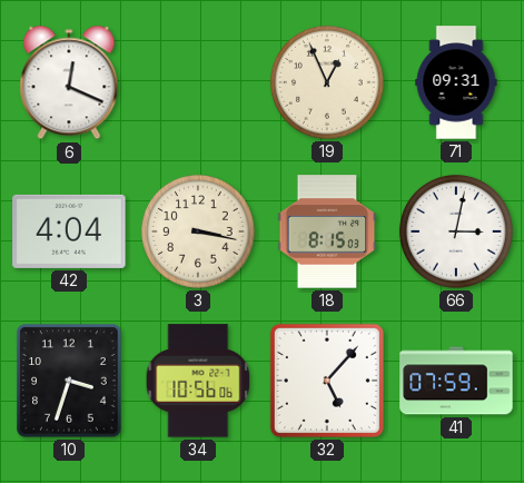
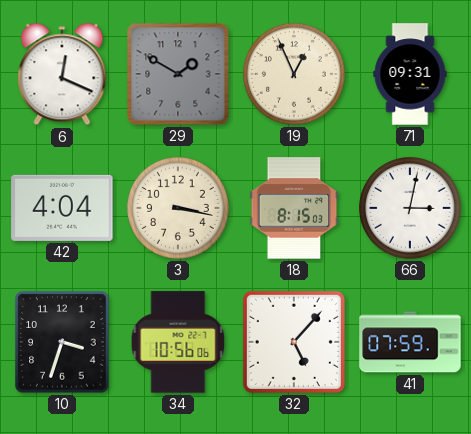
29: none -> 1:50
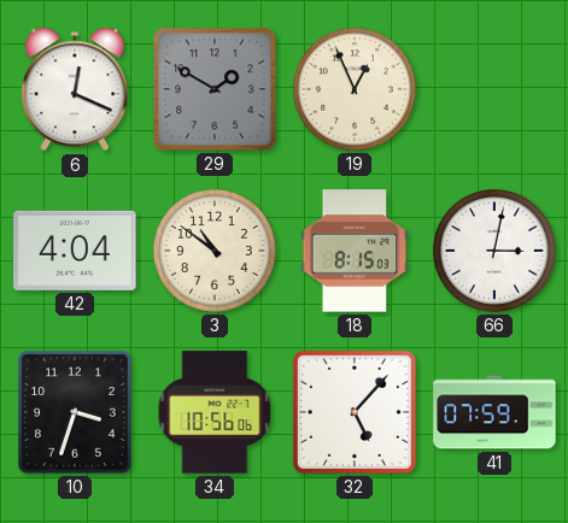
71: 09:31 -> none
3: 3:17 -> 10:51
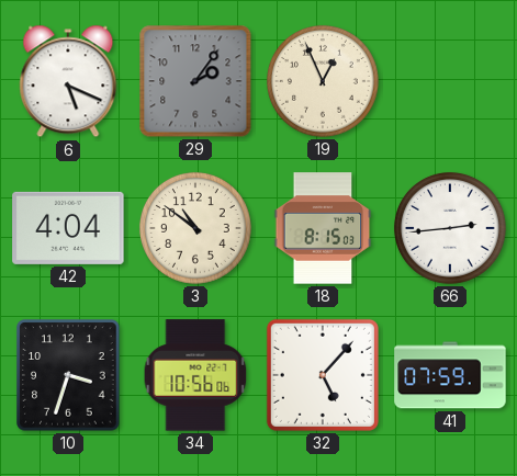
6: 12:19 -> 5:19
29: 1:50 -> 2:06
66: 3:02 -> 2:44
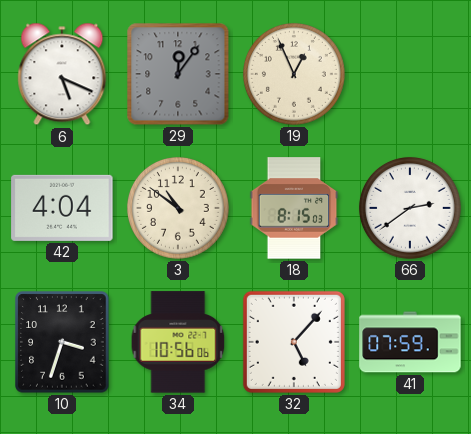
29: 2:06 -> 12:06
66: 2:44 -> 2:39
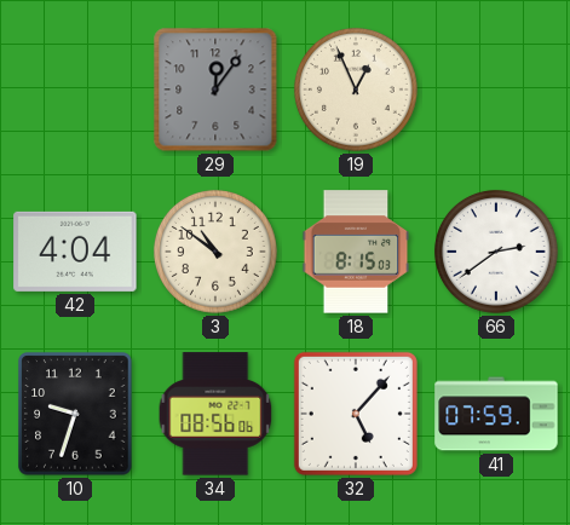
6: 5:19 -> none
10: 3:33 -> 9:33
34: 10:56 -> 08:56
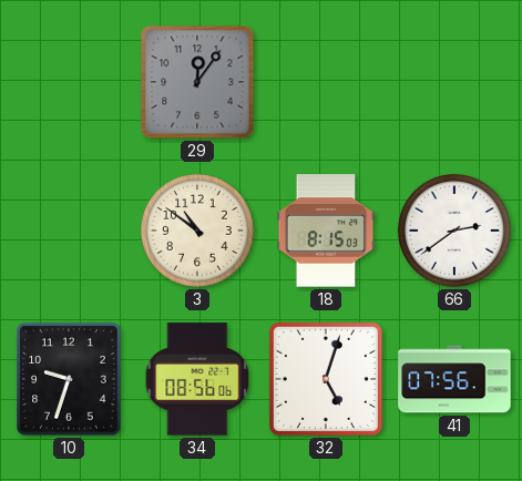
19: 12:56 -> none
42: 4:04 -> none
32: 5:07 -> 5:03
41: 07:59 -> 07:56
